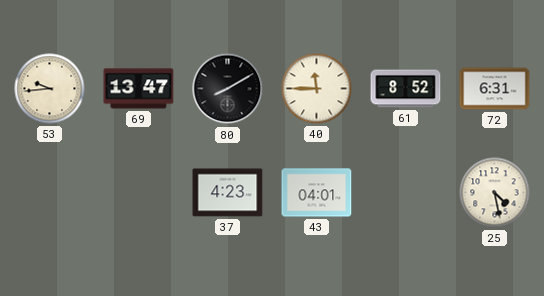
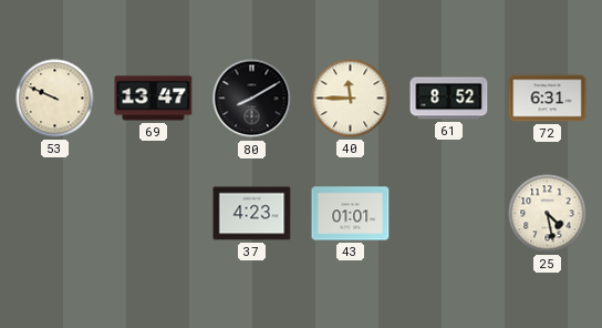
53: 9:44 -> 9:49
43: 04:01 -> 01:01
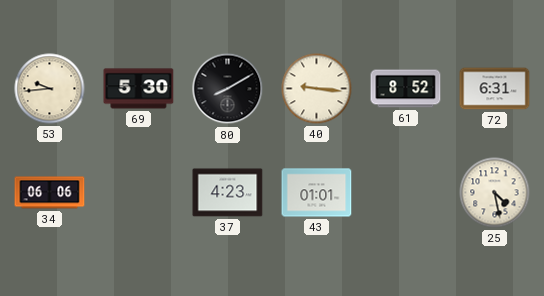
53: 9:49 -> 9:44
69: 13:47 -> 5:30
40: 11:45 -> 9:16
34: none -> 06:06
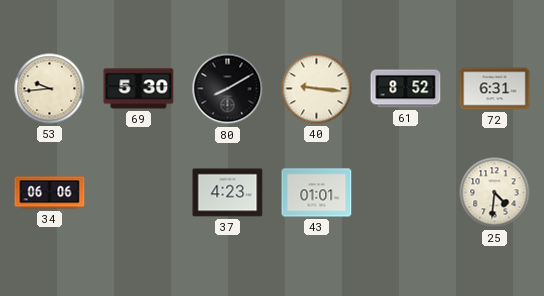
25: 4:28 -> 4:31
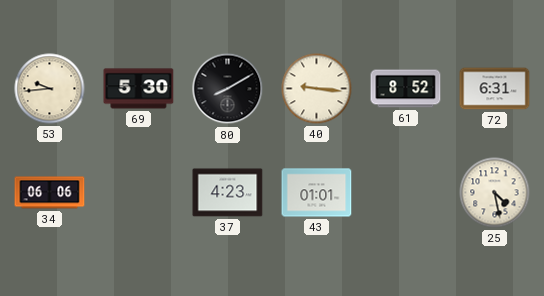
25: 4:31 -> 4:28
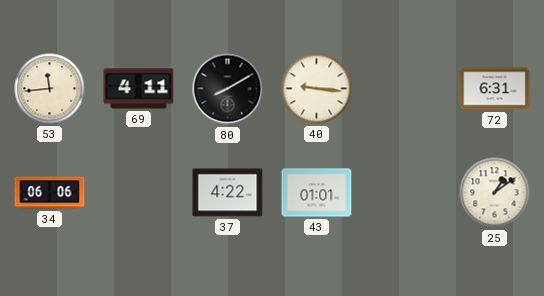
53: 9:44 -> 11:44
69: 5:30 -> 4:11
61: 8:52 -> none
37: 4:23 -> 4:22
25: 4:28 -> 1:09
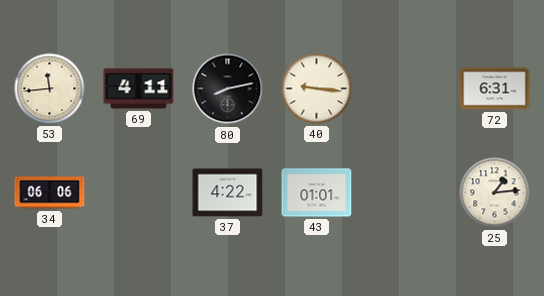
80: 8:10 -> 8:13
25: 1:09 -> 1:14
